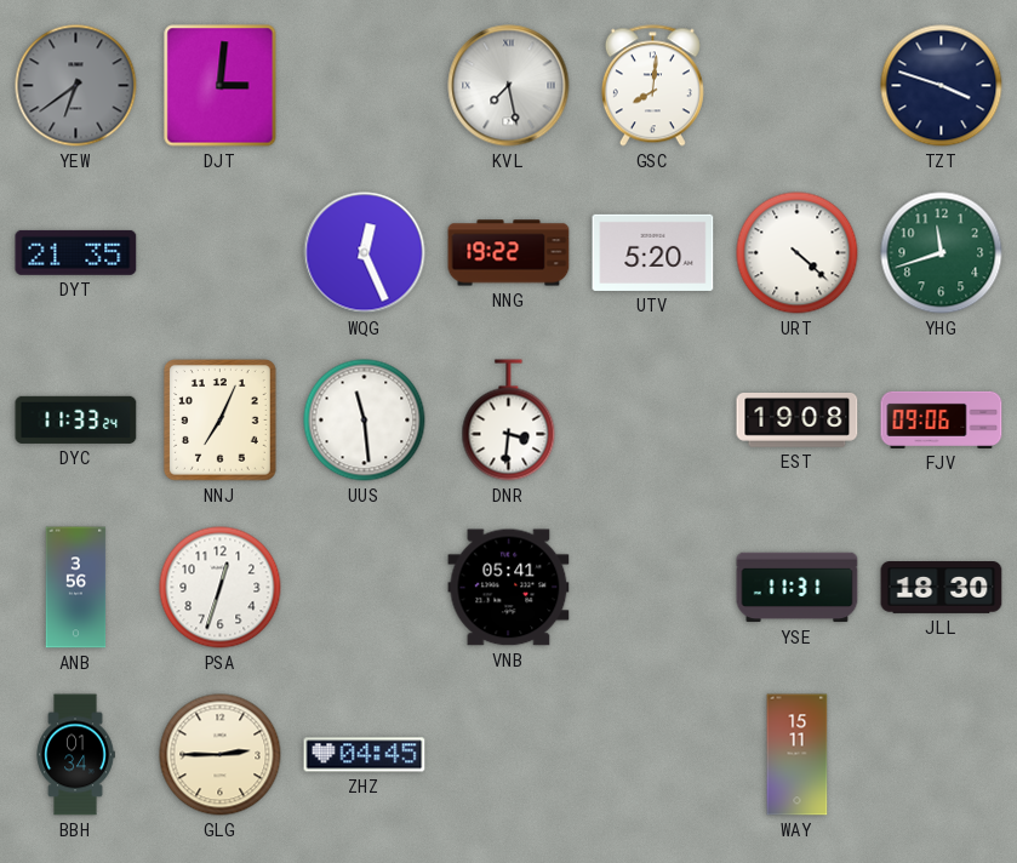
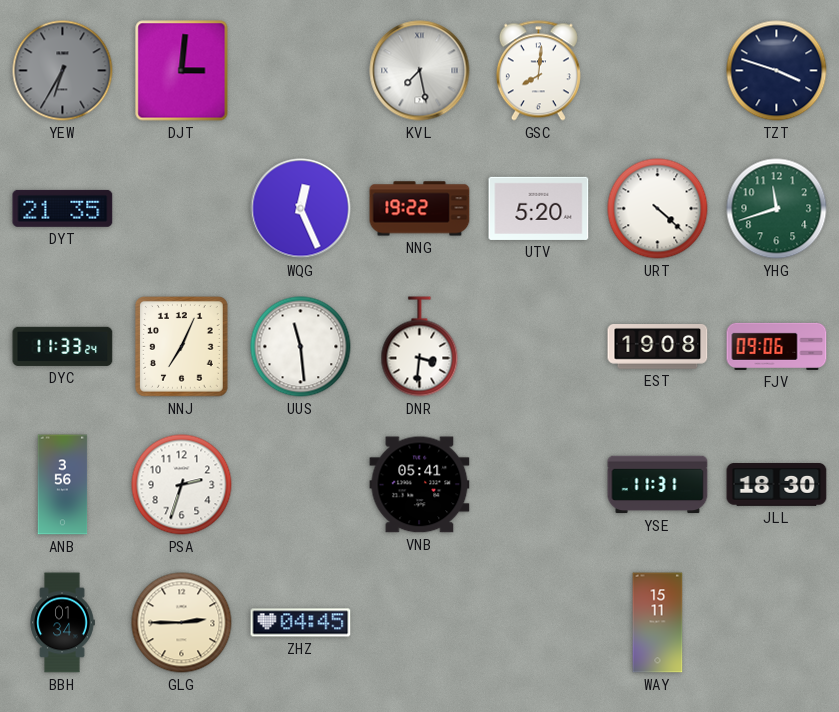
YEW: 6:39 -> 6:35
PSA: 12:33 -> 2:33
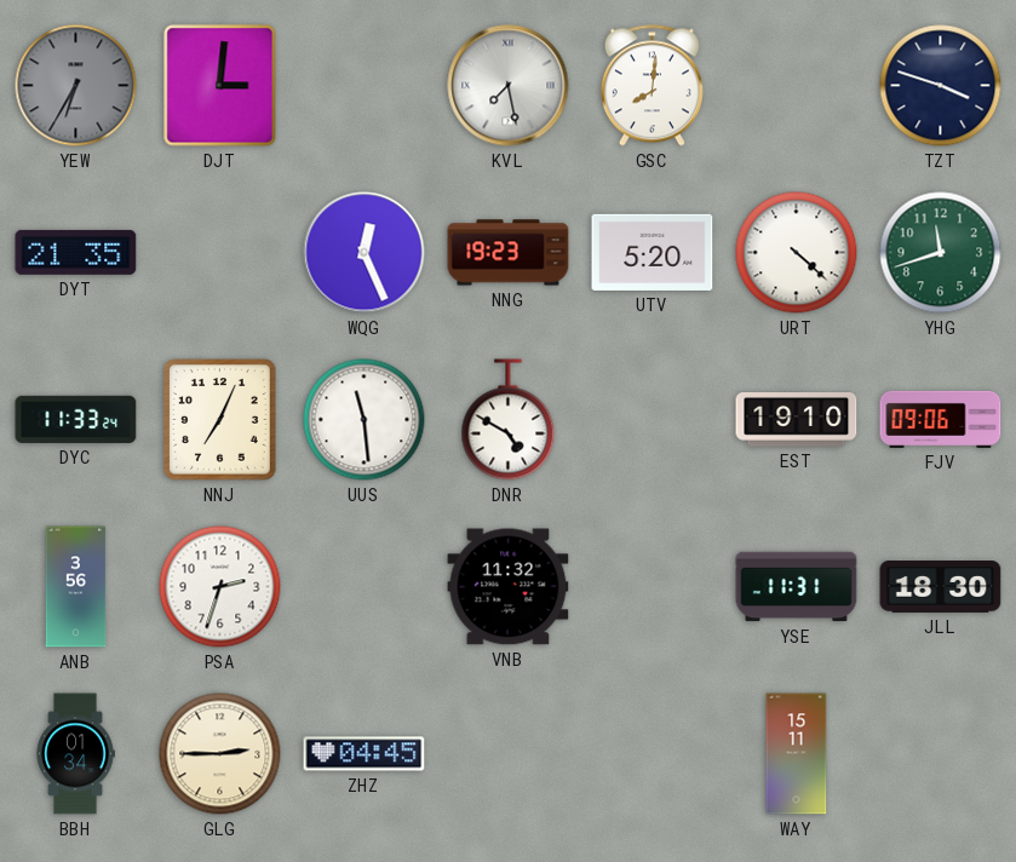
NNG: 19:22 -> 19:23
DNR: 3:31 -> 4:50
EST: 19:08 -> 19:10
VNB: 05:41 -> 11:32
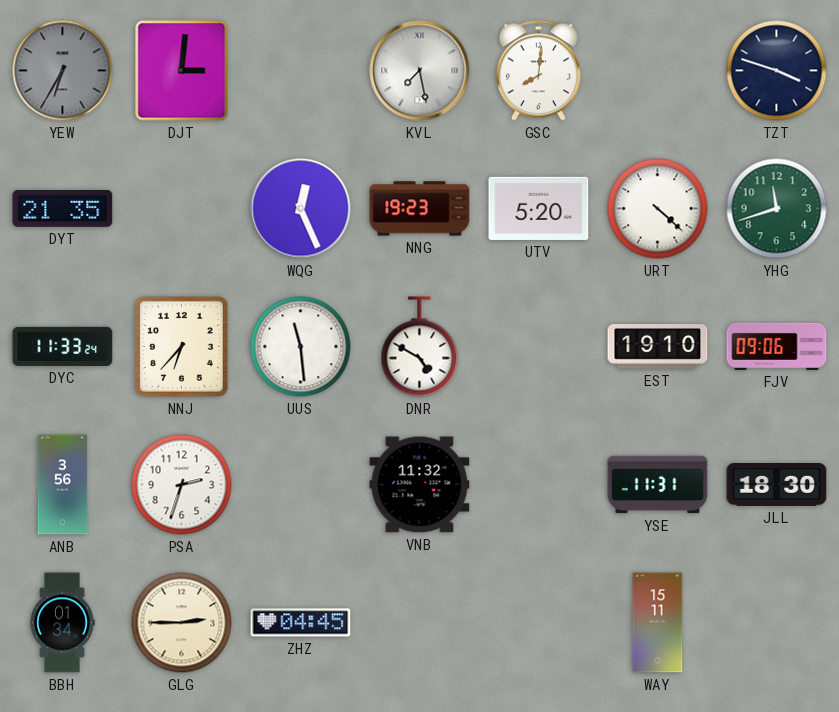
NNJ: 7:04 -> 6:37
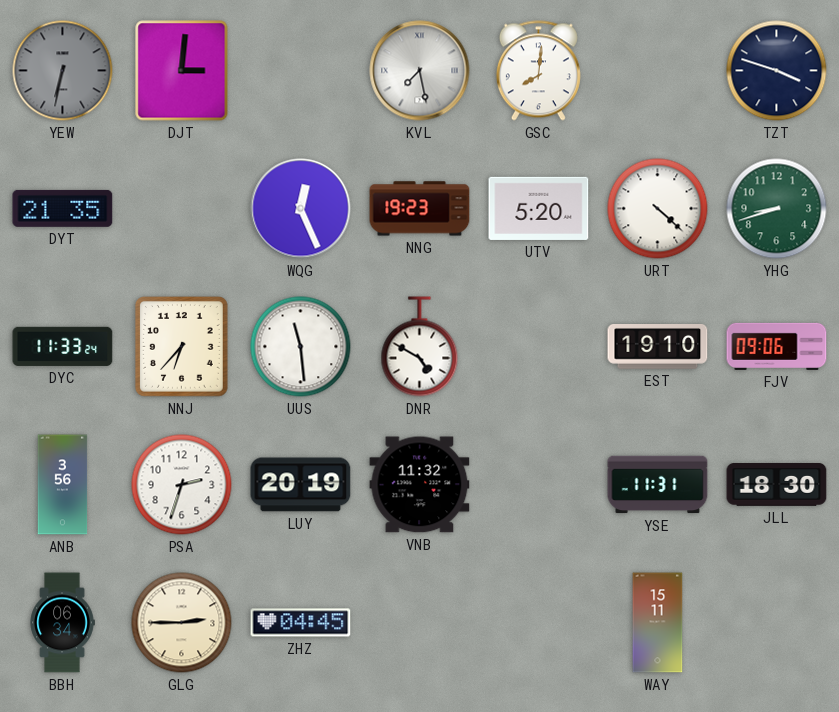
YEW: 6:35 -> 6:32
YHG: 11:42 -> 8:42
LUY: none -> 20:19
BBH: 01:34 -> 06:34
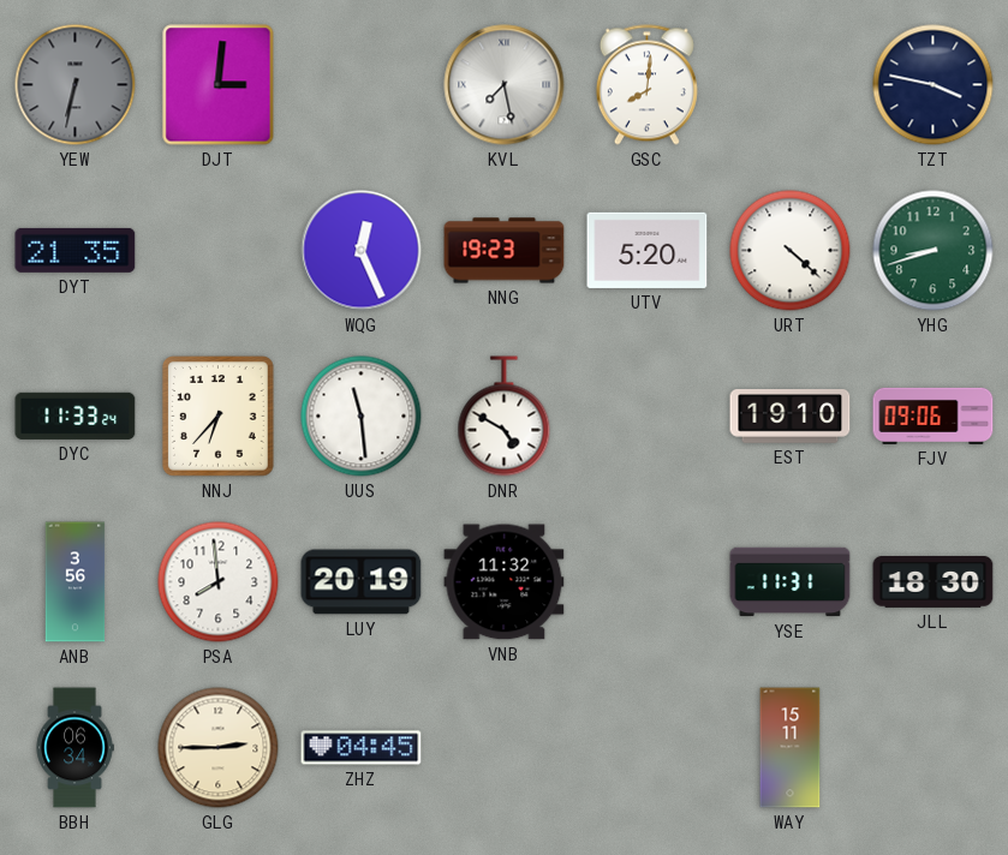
TZT: 3:48 -> 3:47
PSA: 2:33 -> 7:59
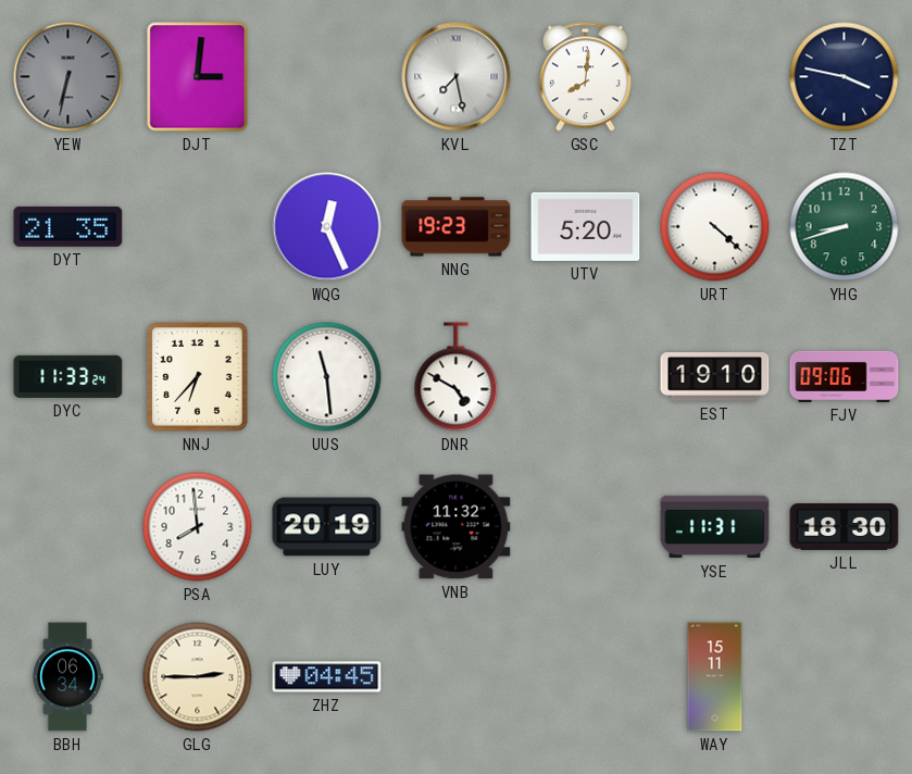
ANB: 3:56 -> none
